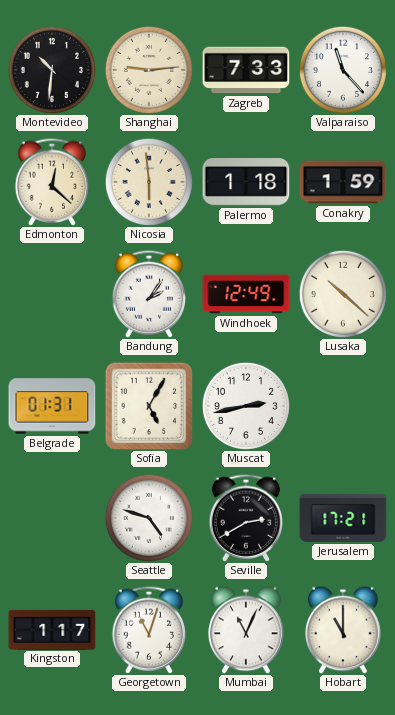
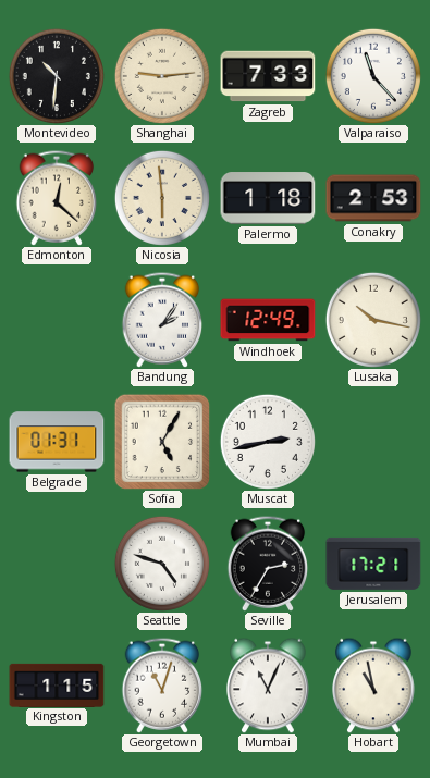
Conakry: 1:59 -> 2:53
Lusaka: 10:22 -> 10:17
Seville: 2:40 -> 2:35
Kingston: 1:17 -> 1:15
Hobart: 11:00 -> 10:58
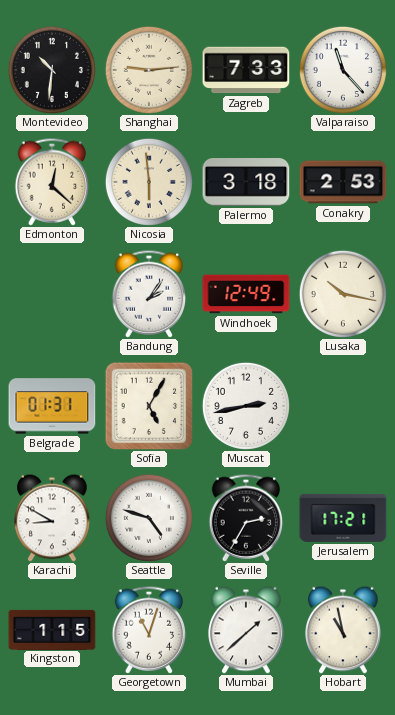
Palermo: 1:18 -> 3:18
Karachi: none -> 8:50
Mumbai: 11:04 -> 1:38
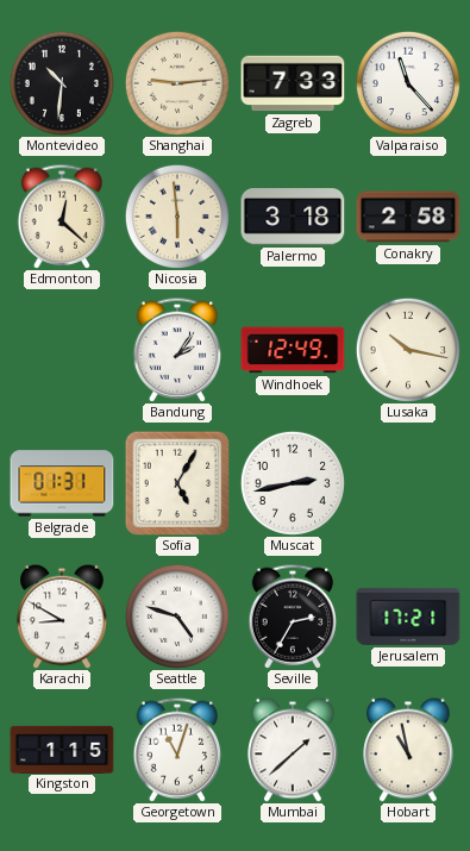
Conakry: 2:53 -> 2:58
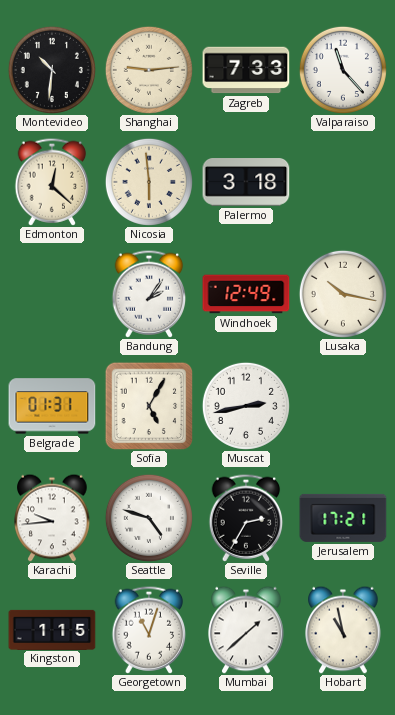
Conakry: 2:58 -> none
Karachi: 8:50 -> 9:44
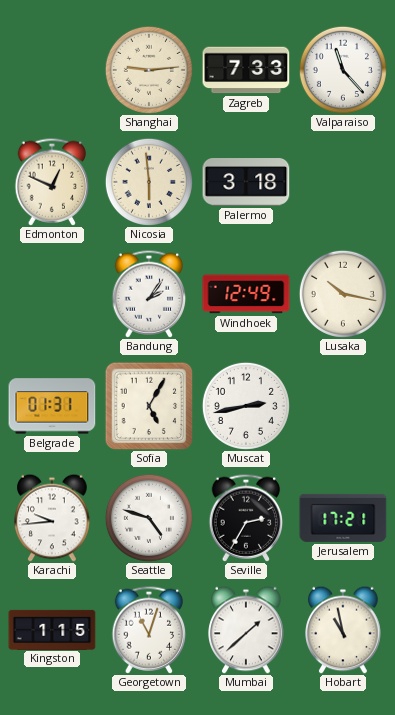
Montevideo: 10:31 -> none
Edmonton: 12:22 -> 12:49
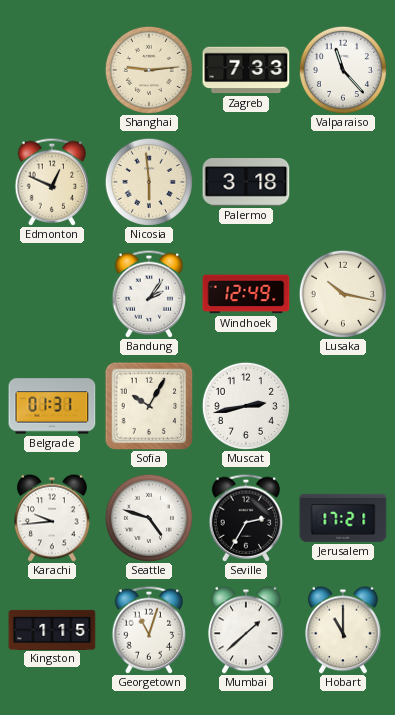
Sofia: 5:05 -> 10:05
Hobart: 10:58 -> 11:00
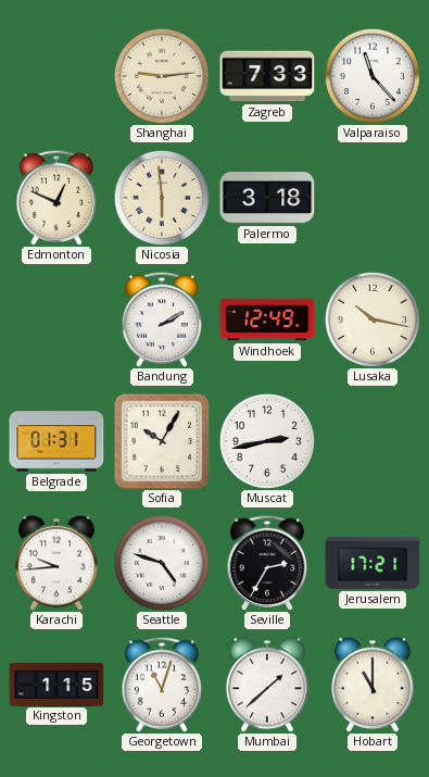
Bandung: 2:06 -> 2:10
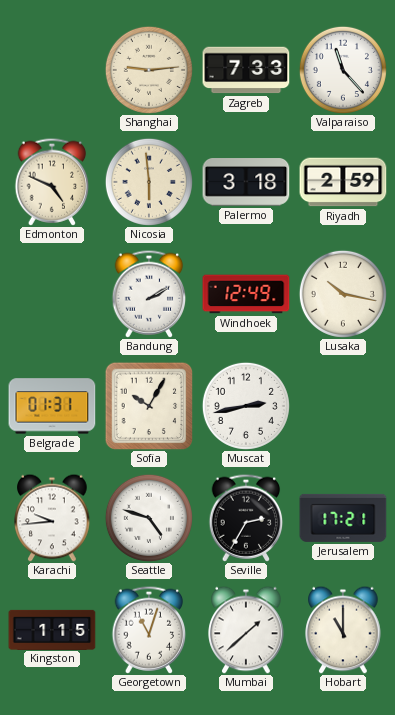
Edmonton: 12:49 -> 4:49
Riyadh: none -> 2:59
